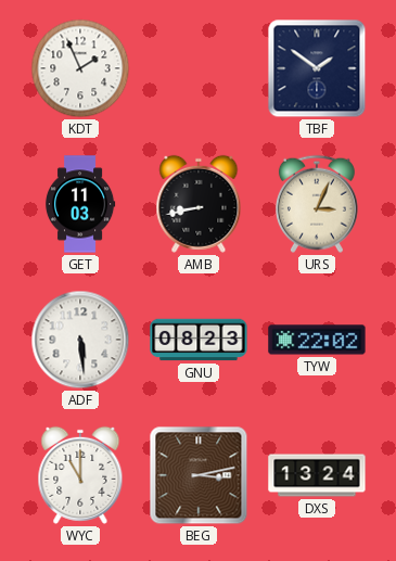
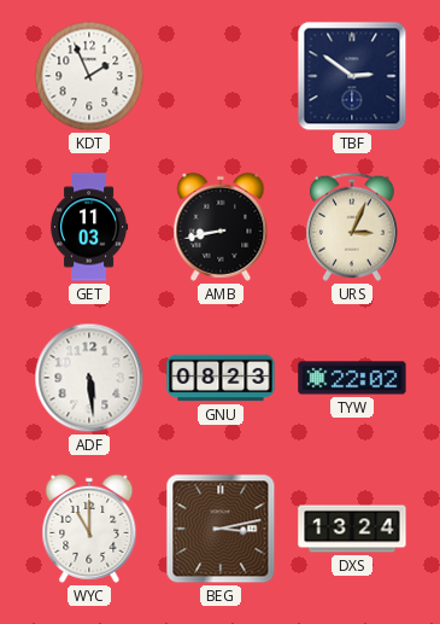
TBF: 1:51 -> 2:51
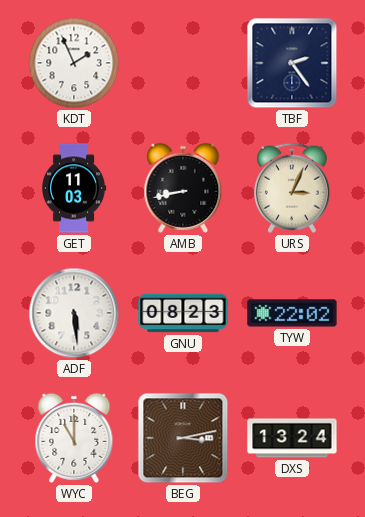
TBF: 2:51 -> 2:24
